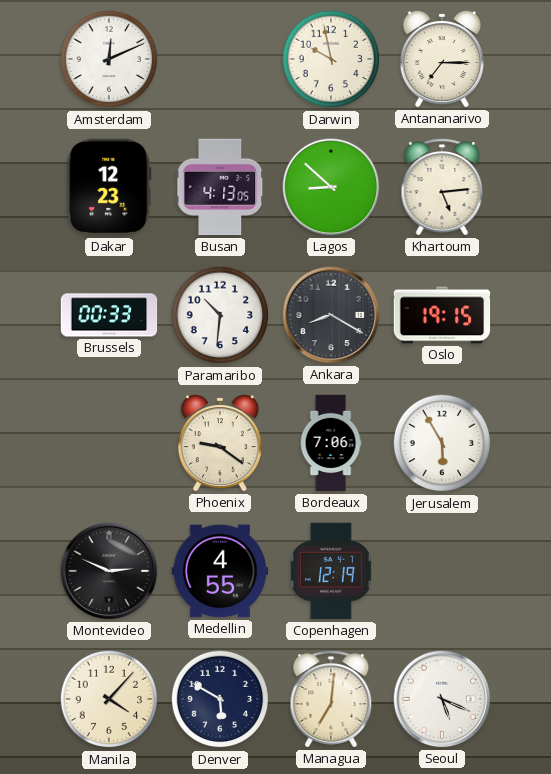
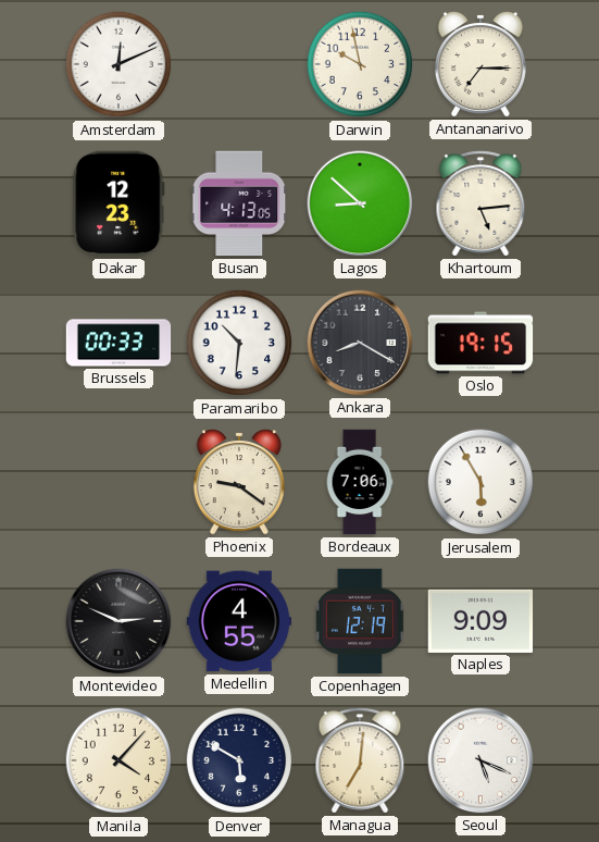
Naples: none -> 9:09
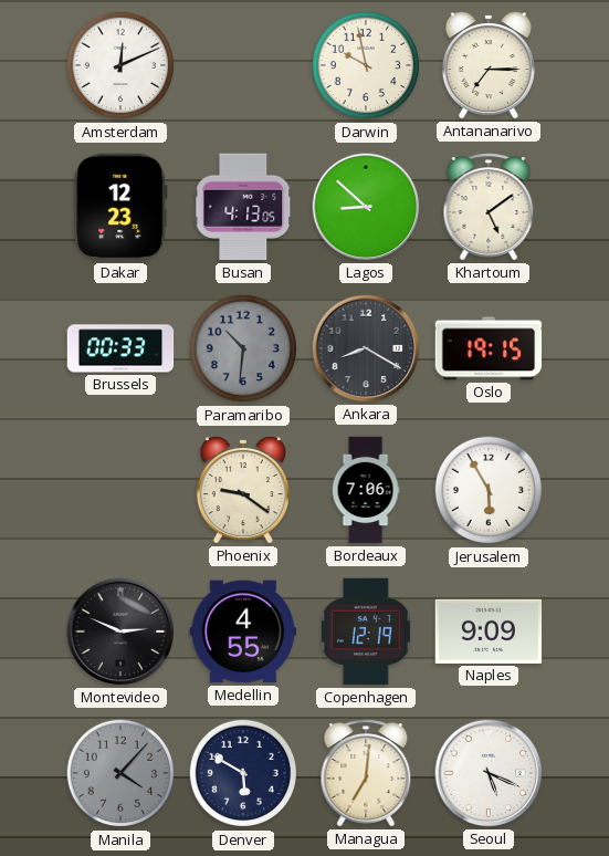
Khartoum: 5:14 -> 5:09
Paramaribo dial: white -> grey
Manila dial: cream -> grey
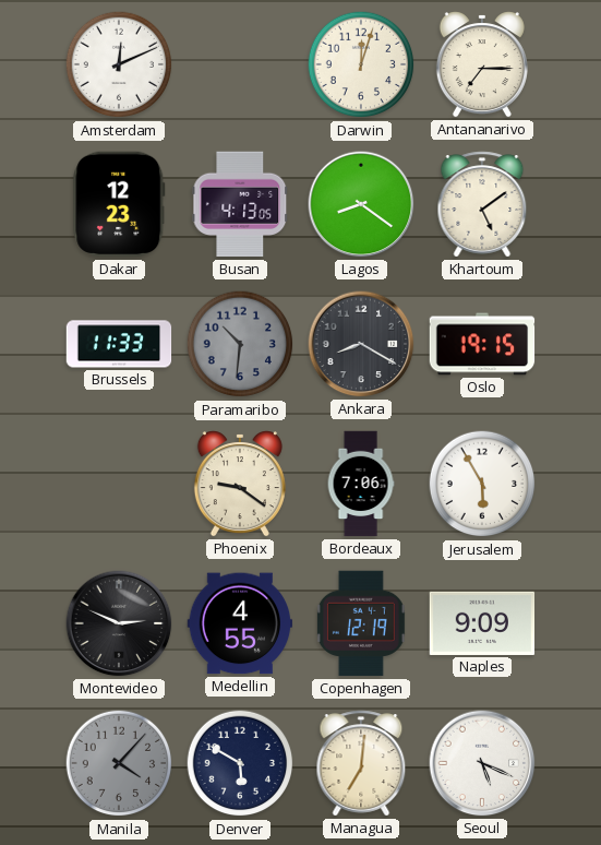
Darwin: 9:58 -> 12:03
Lagos: 8:52 -> 8:21
Brussels: 00:33 -> 11:33
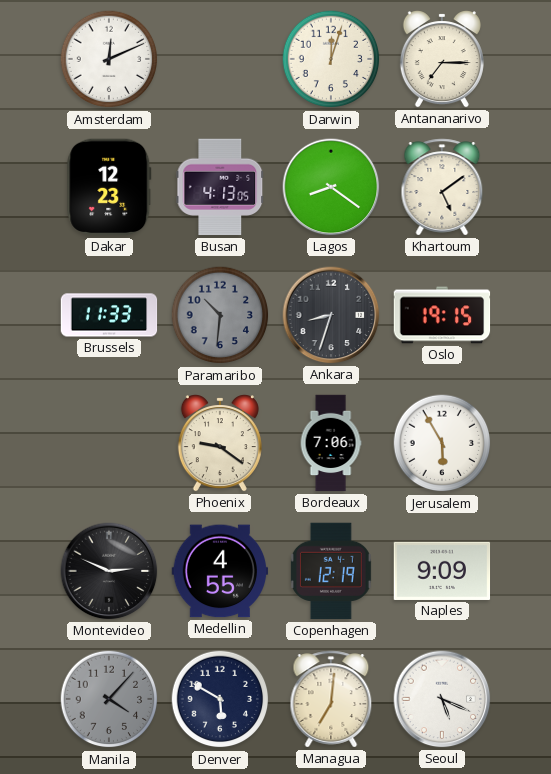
Ankara: 8:20 -> 8:33
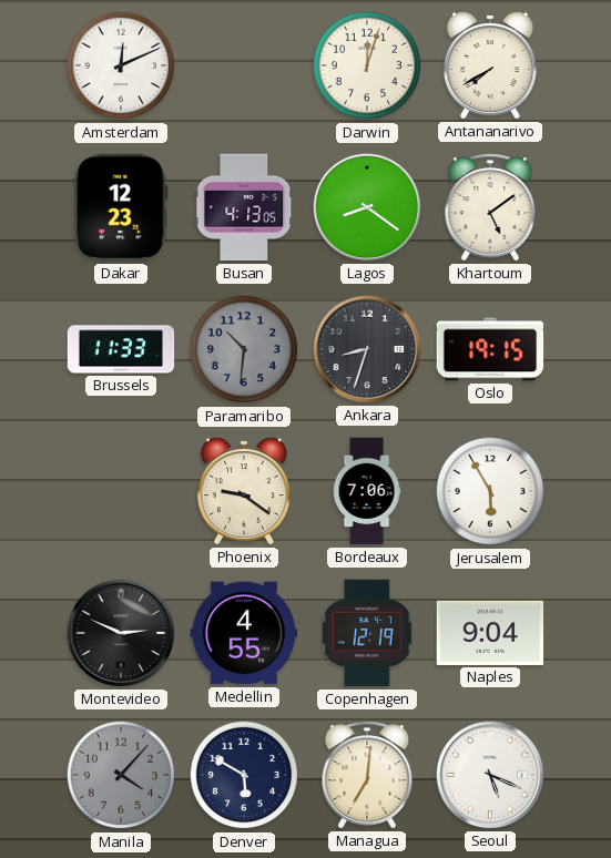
Antananarivo: 7:15 -> 7:40
Naples: 9:09 -> 9:04
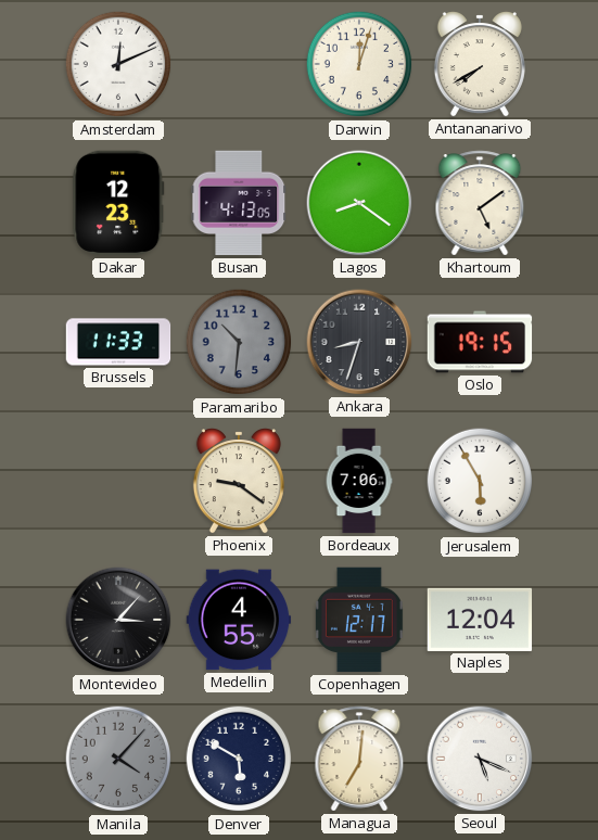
Montevideo: 2:49 -> 3:07
Copenhagen: 12:19 -> 12:17
Naples: 9:04 -> 12:04
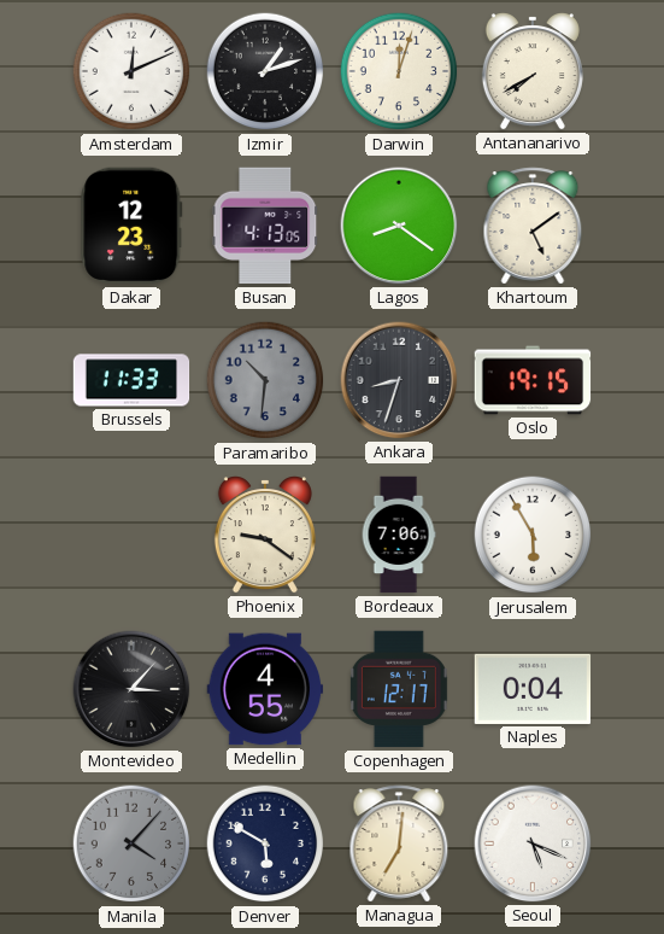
Izmir: none -> 1:12
Naples: 12:04 -> 0:04
